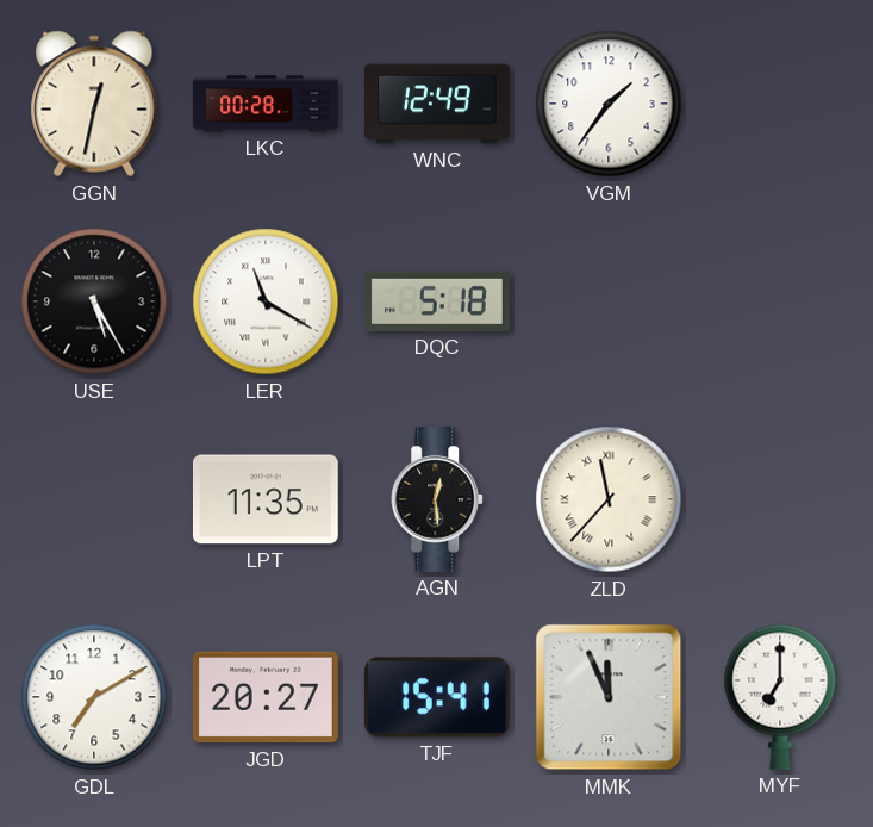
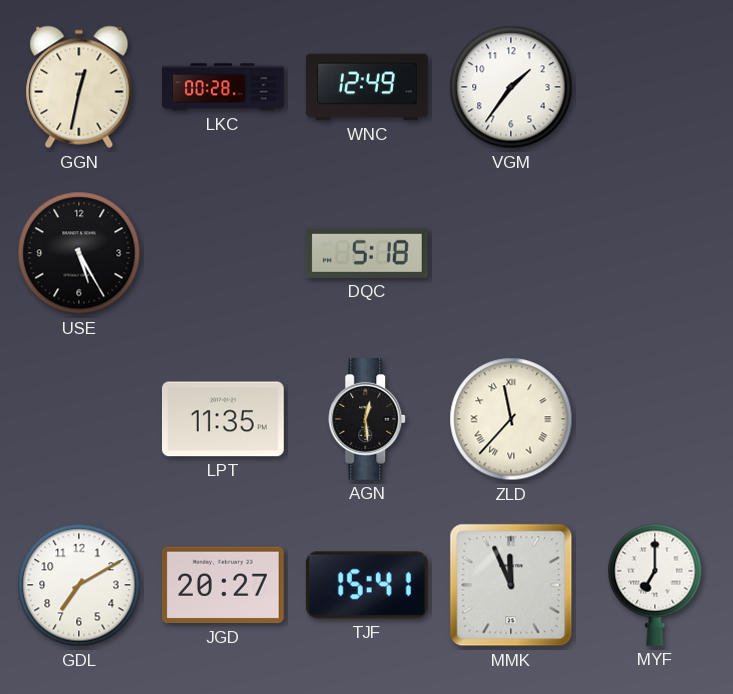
LER: 11:20 -> none
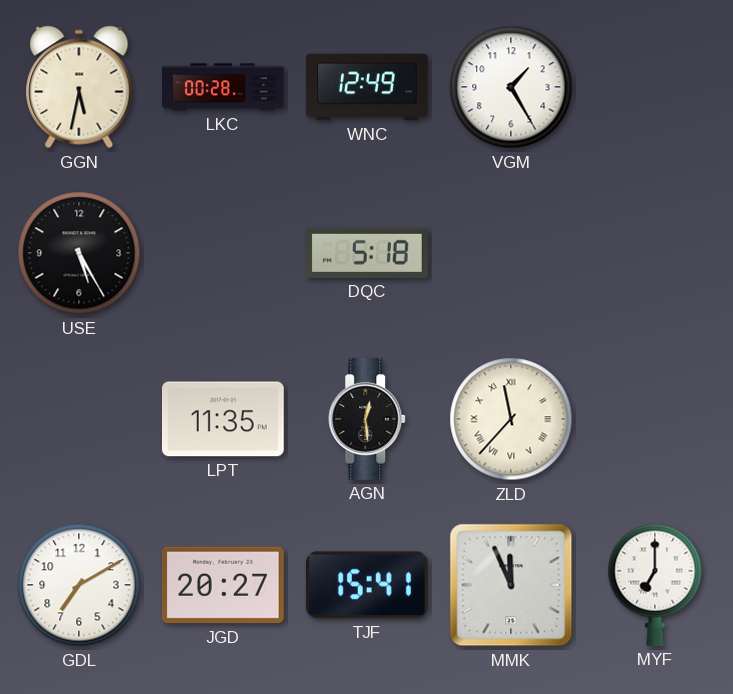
GGN: 12:32 -> 5:32
VGM: 1:36 -> 1:25
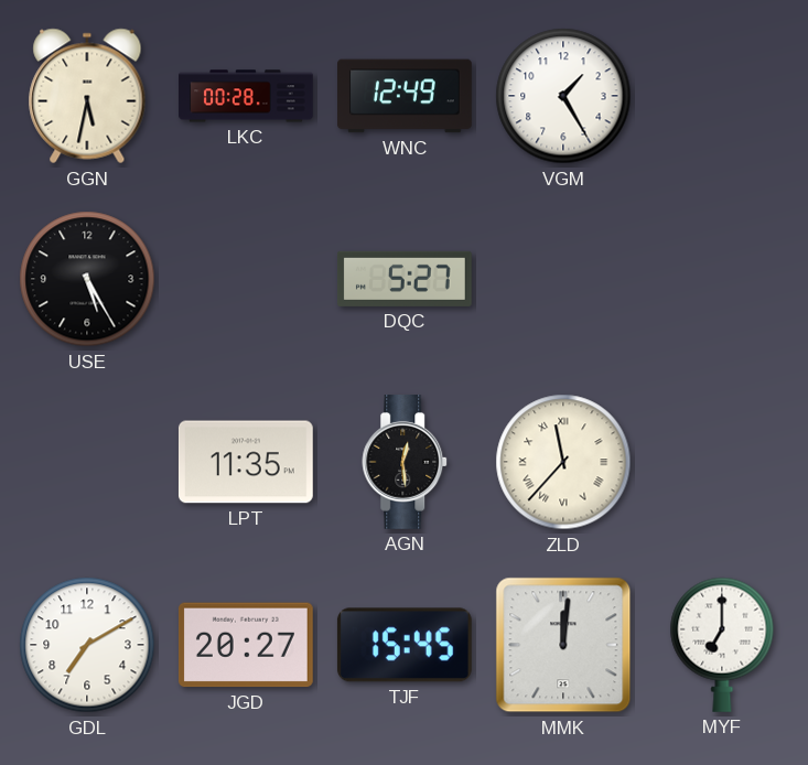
DQC: 5:18 -> 5:27
TJF: 15:41 -> 15:45
MMK: 11:56 -> 12:01
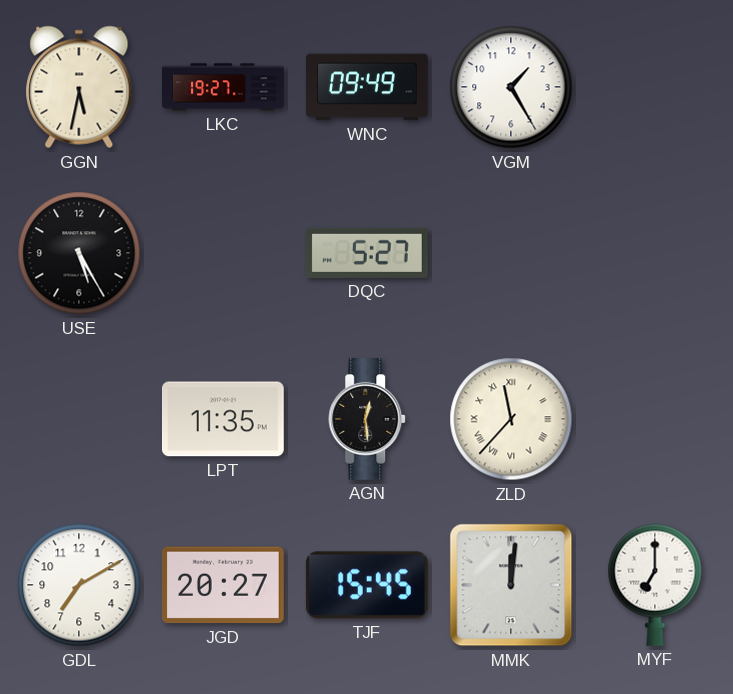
LKC: 00:28 -> 19:27
WNC: 12:49 -> 09:49
